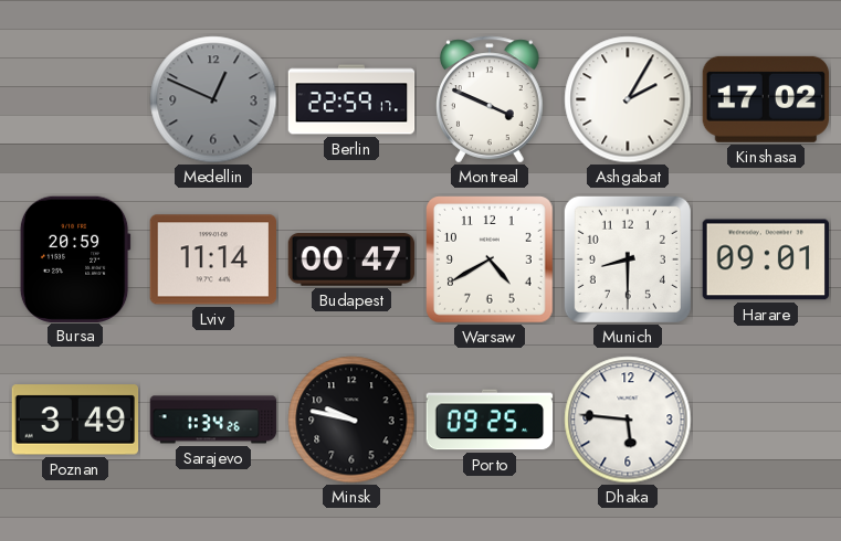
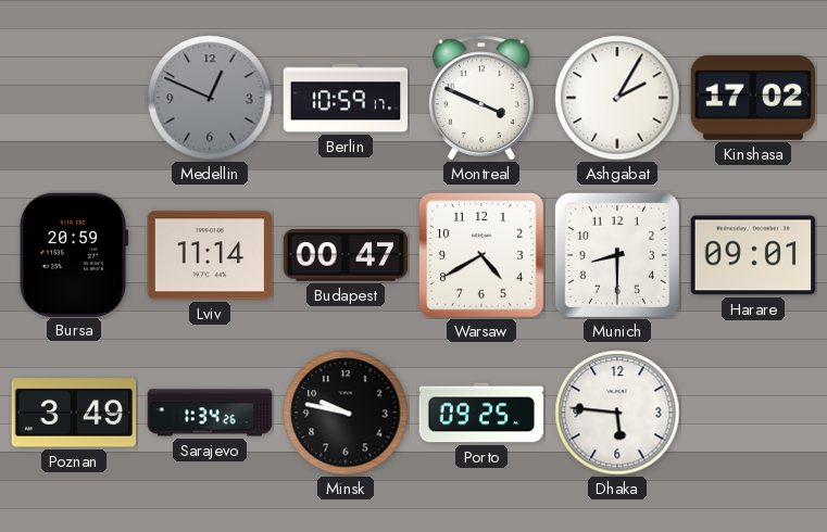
Berlin: 22:59 -> 10:59
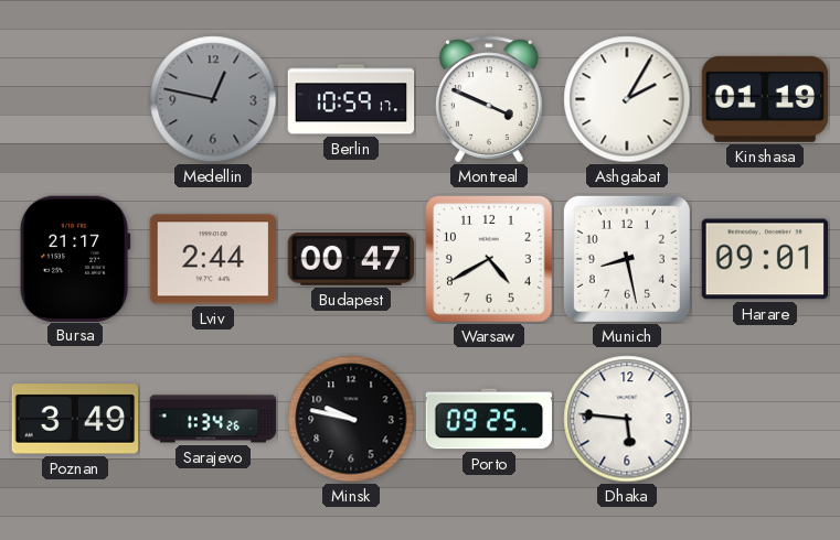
Medellin: 12:49 -> 12:47
Kinshasa: 17:02 -> 01:19
Bursa: 20:59 -> 21:17
Lviv: 11:14 -> 2:44
Munich: 8:30 -> 8:28
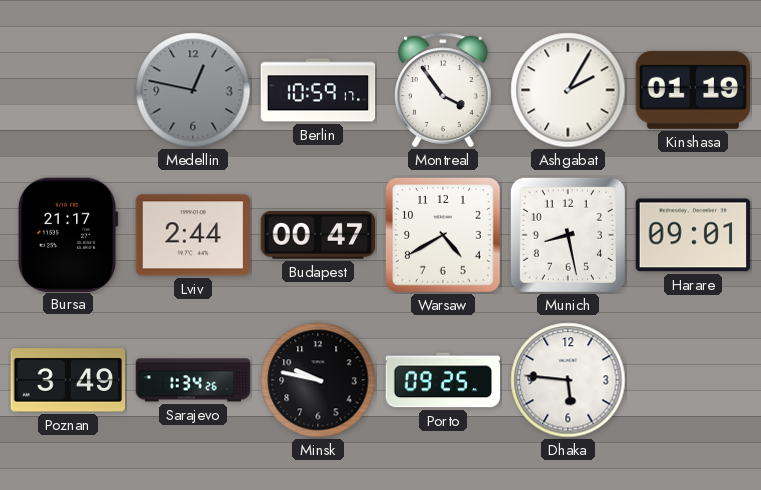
Montreal: 3:49 -> 3:54
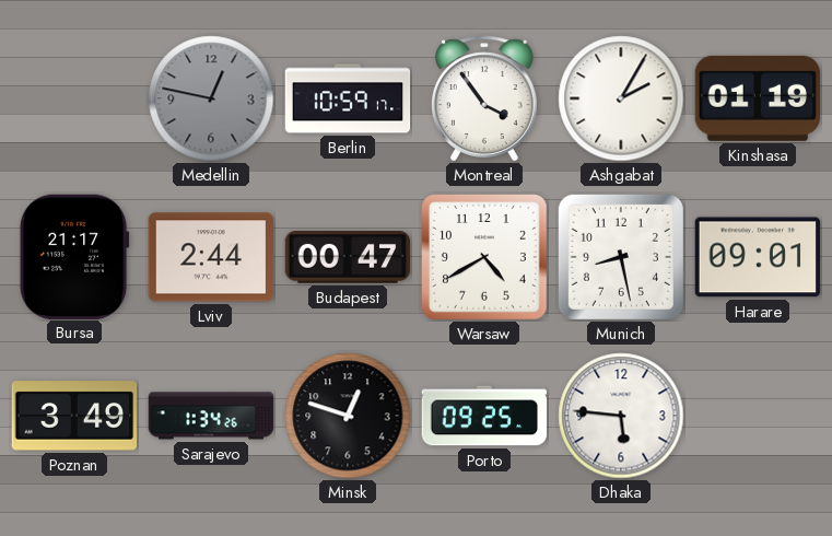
Minsk: 9:47 -> 12:48
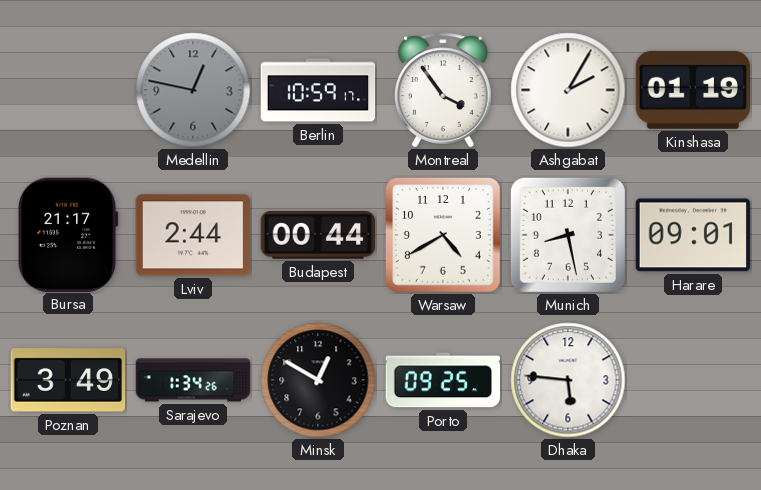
Budapest: 00:47 -> 00:44
Minsk: 12:48 -> 12:50
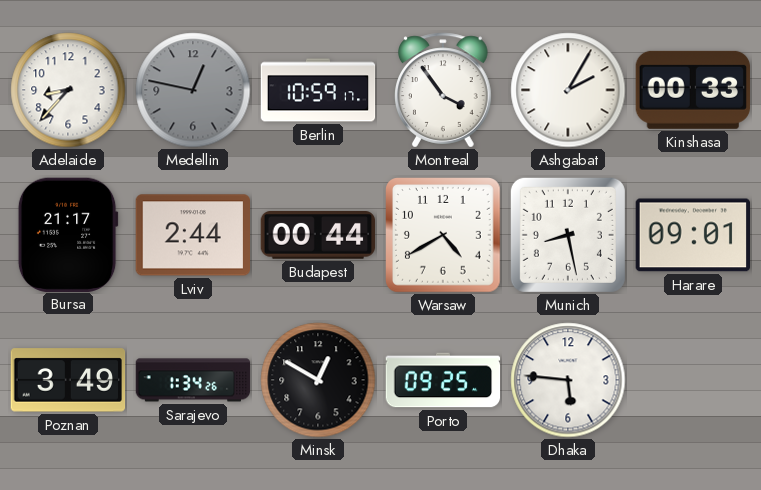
Adelaide: none -> 8:37
Kinshasa: 01:19 -> 00:33
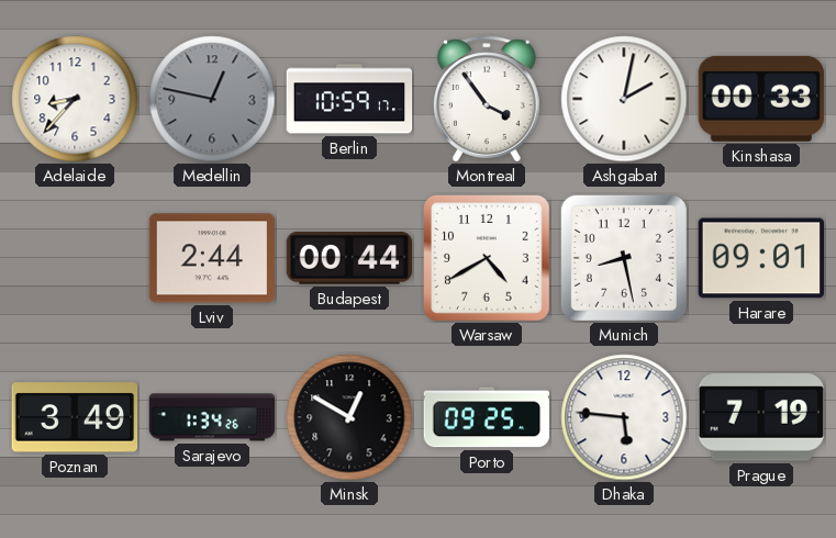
Ashgabat: 2:05 -> 2:02
Bursa: 21:17 -> none
Prague: none -> 7:19
